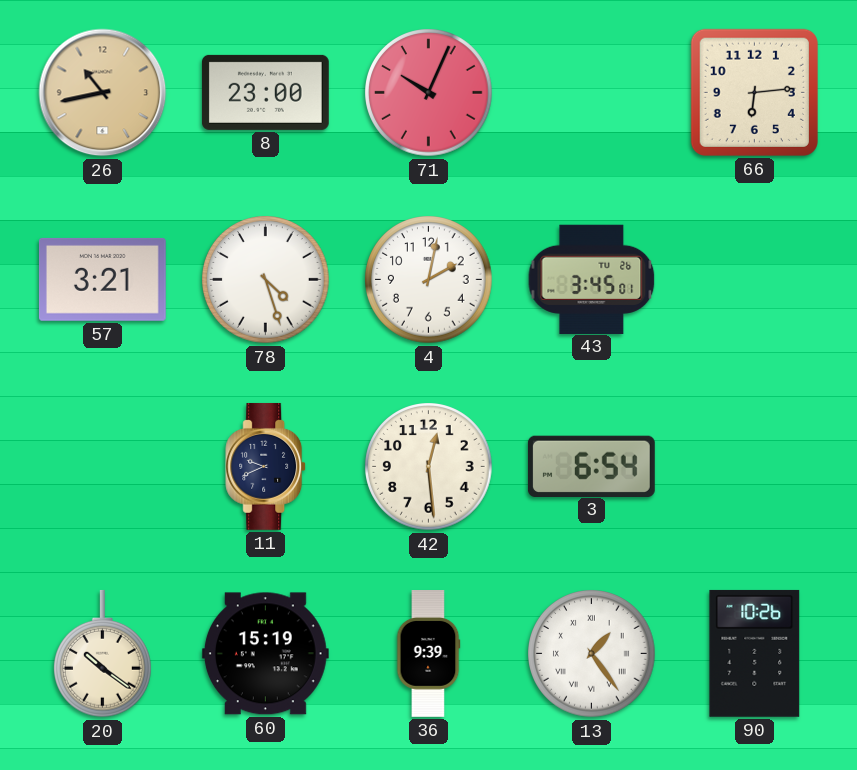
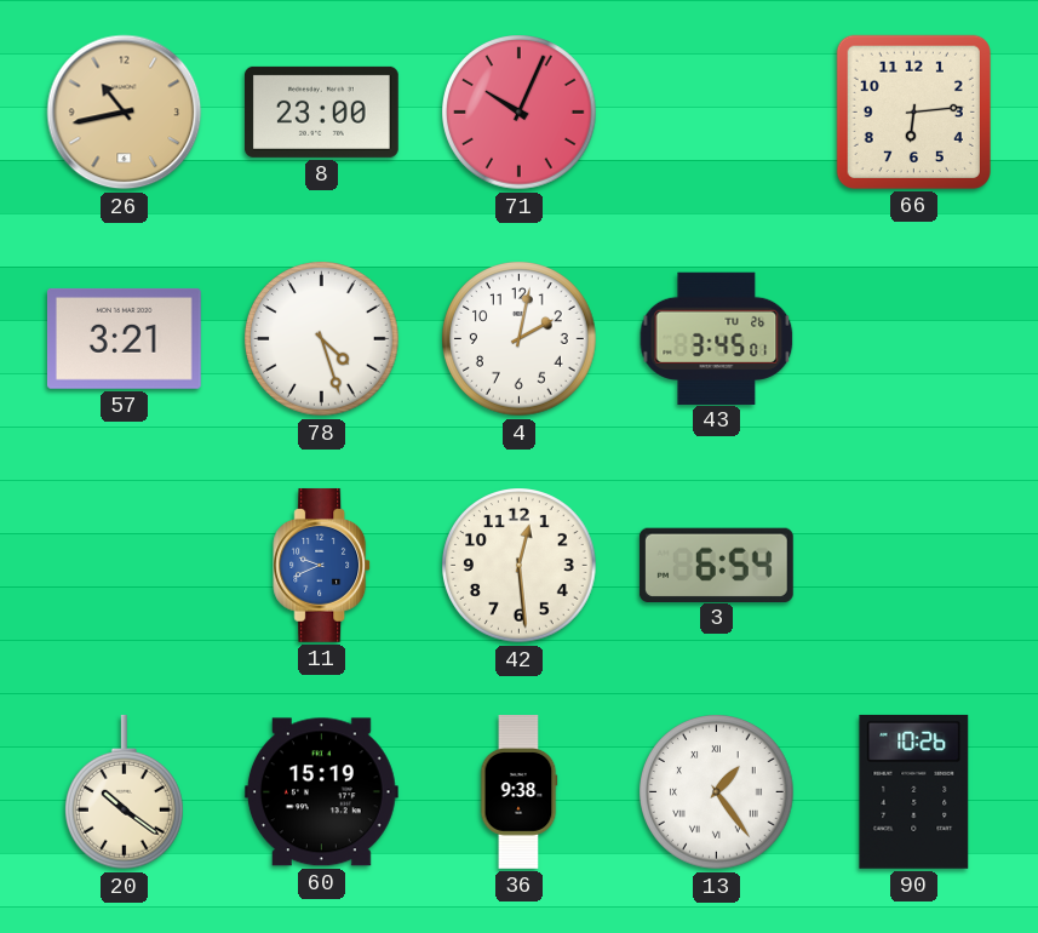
11 dial: navy -> blue
36: 9:39 -> 9:38
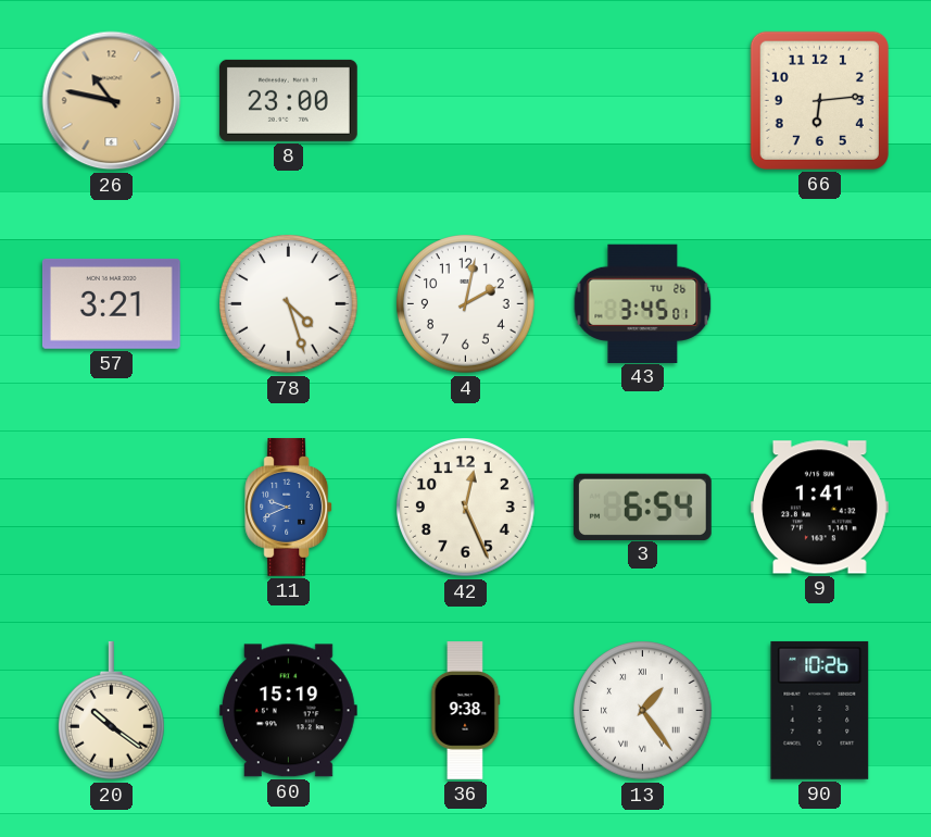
26: 10:43 -> 10:47
71: 10:04 -> none
42: 12:29 -> 12:26
9: none -> 1:41
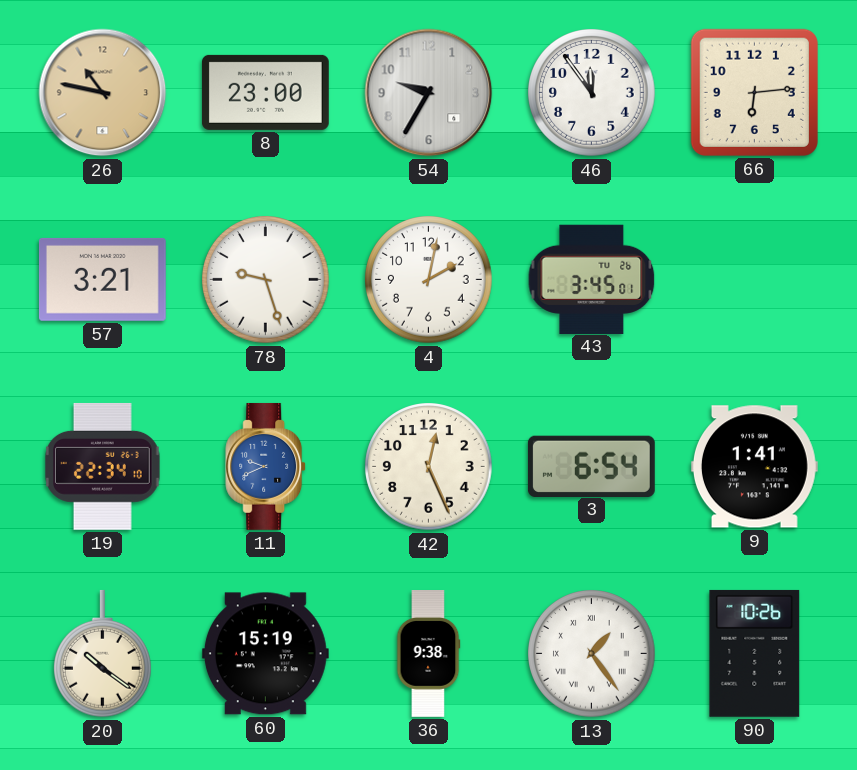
54: none -> 9:35
46: none -> 11:54
78: 4:27 -> 9:27
19: none -> 22:34
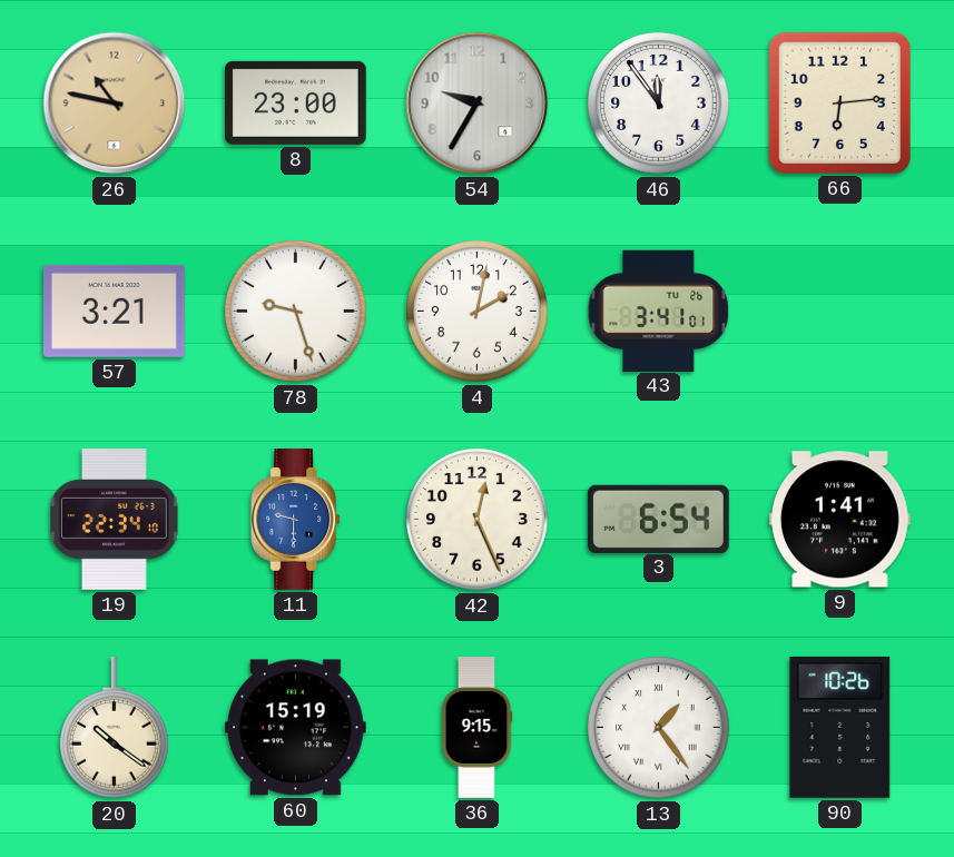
43: 3:45 -> 3:41
11: 9:41 -> 9:30
36: 9:38 -> 9:15
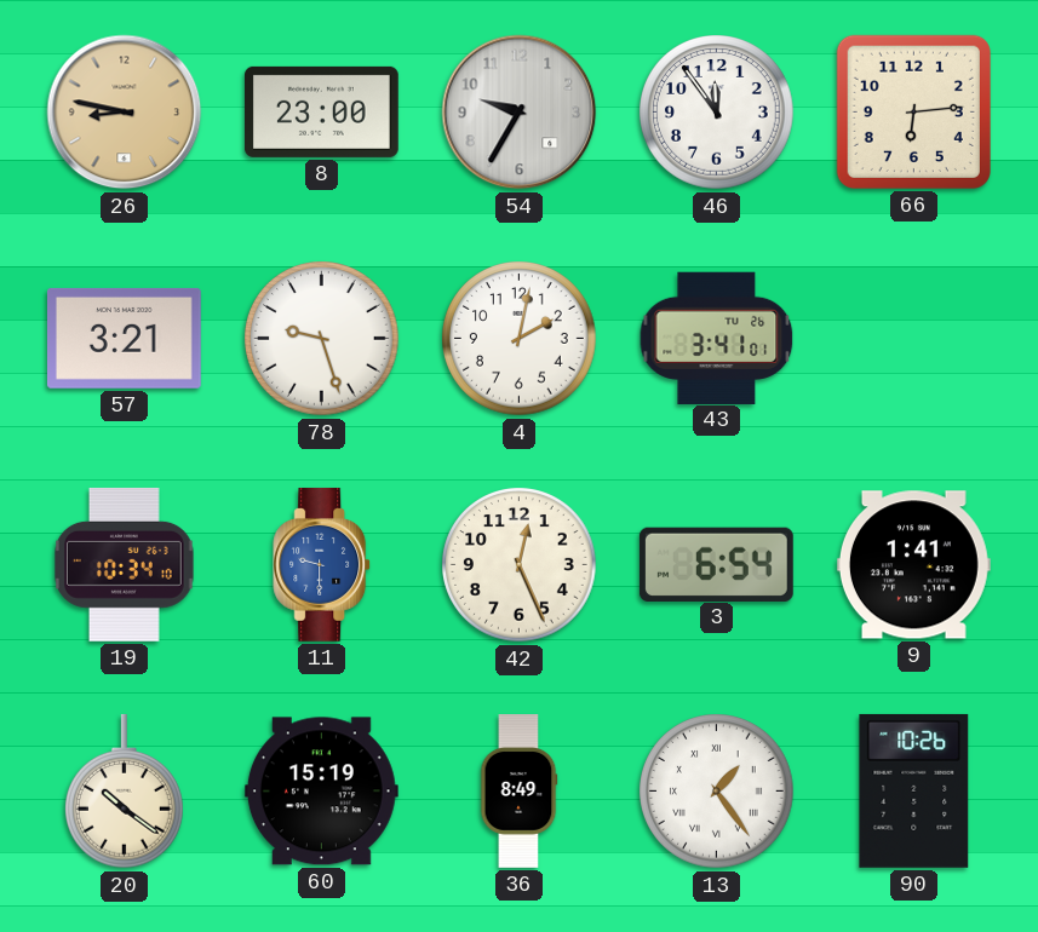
26: 10:47 -> 8:47
19: 22:34 -> 10:34
36: 9:15 -> 8:49
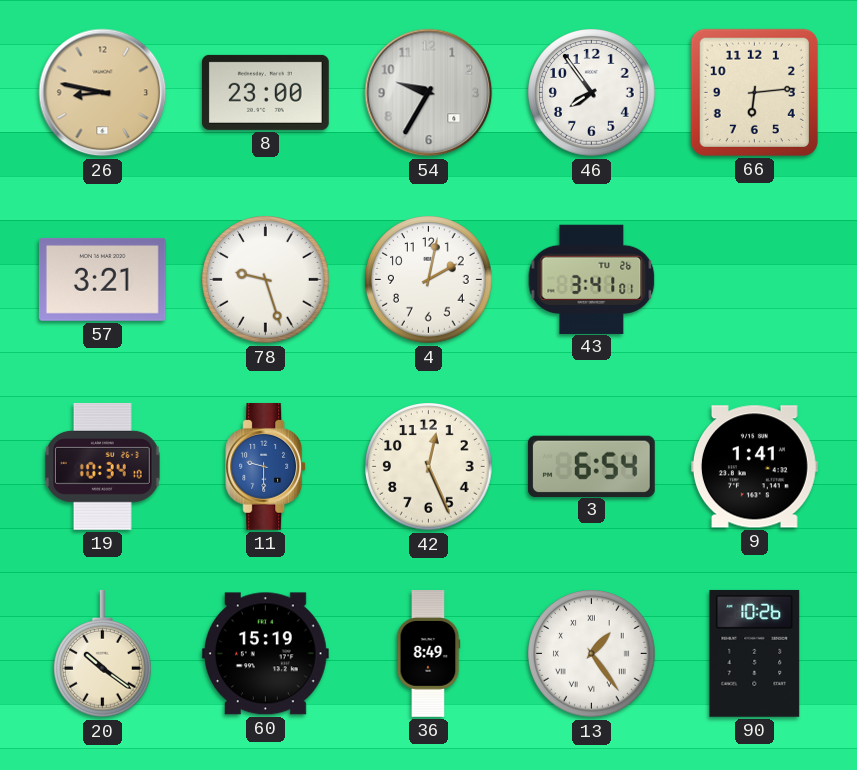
46: 11:54 -> 7:54
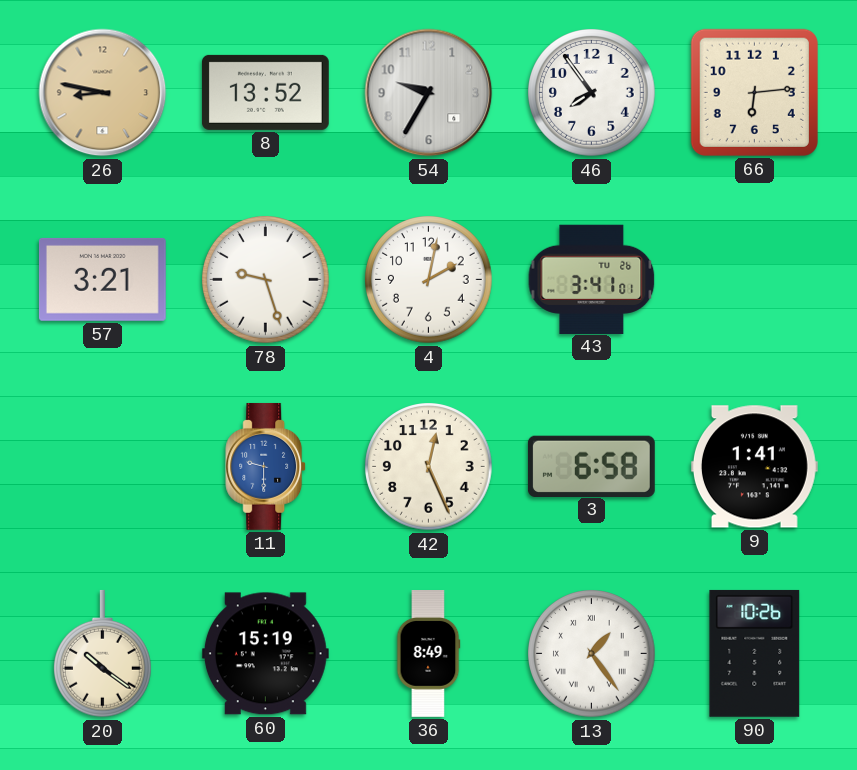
8: 23:00 -> 13:52
19: 10:34 -> none
3: 6:54 -> 6:58
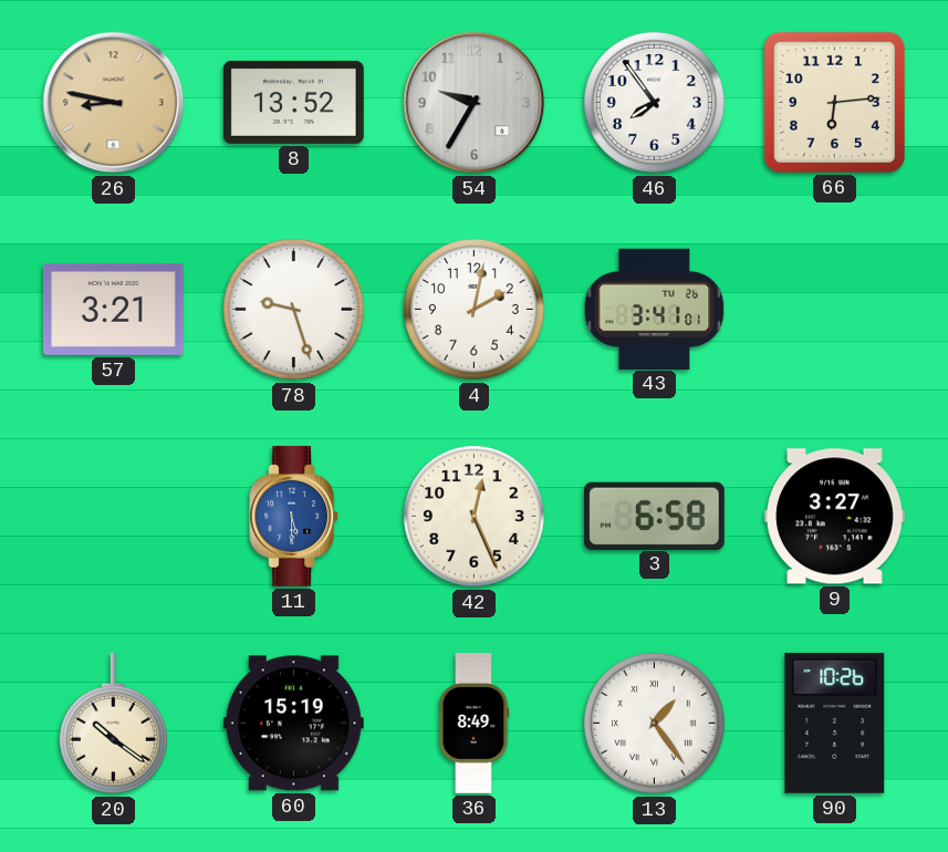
11: 9:30 -> 5:30
9: 1:41 -> 3:27
